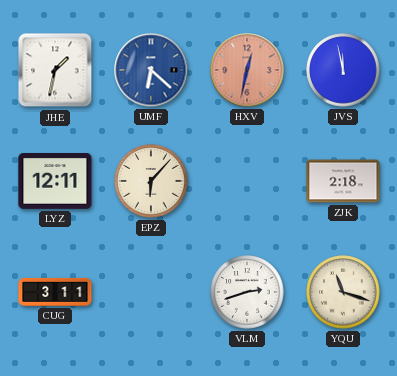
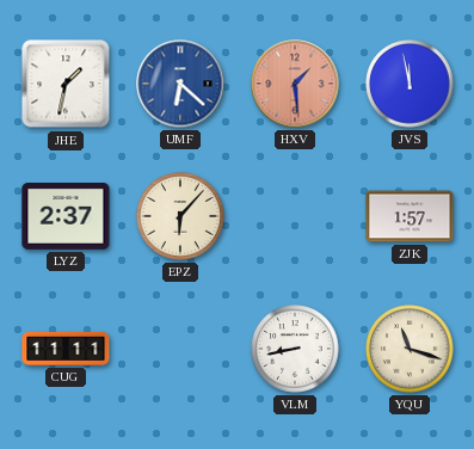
HXV: 12:32 -> 1:29
LYZ: 12:11 -> 2:37
ZJK: 2:18 -> 1:57
CUG: 3:11 -> 11:11
VLM: 2:42 -> 8:43
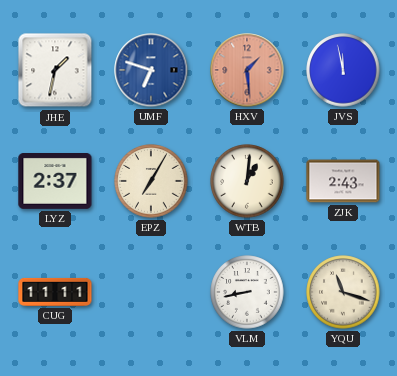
UMF: 6:22 -> 6:48
EPZ: 6:07 -> 7:05
WTB: none -> 1:01
ZJK: 1:57 -> 2:43
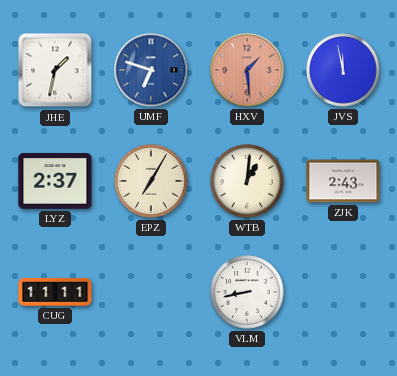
YQU: 11:18 -> none
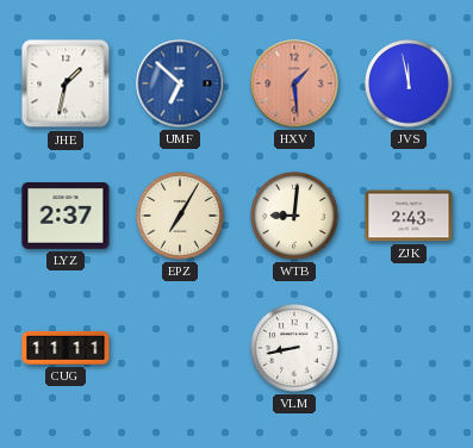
UMF: 6:48 -> 6:52
WTB: 1:01 -> 9:01
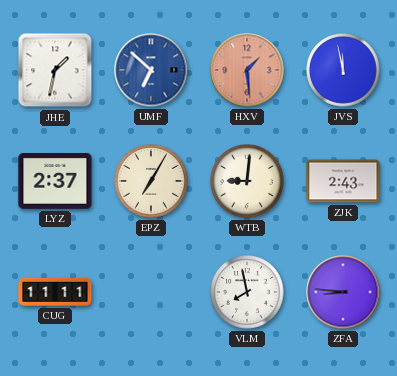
VLM: 8:43 -> 7:58
ZFA: none -> 8:46
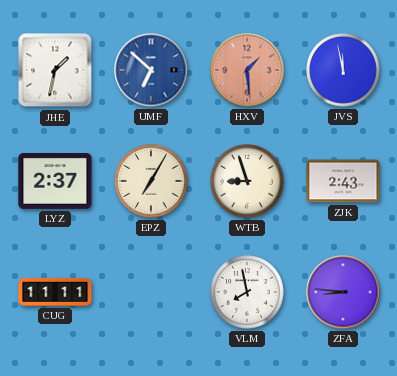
WTB: 9:01 -> 8:57
